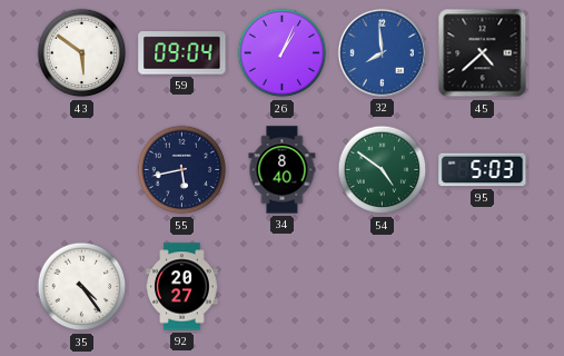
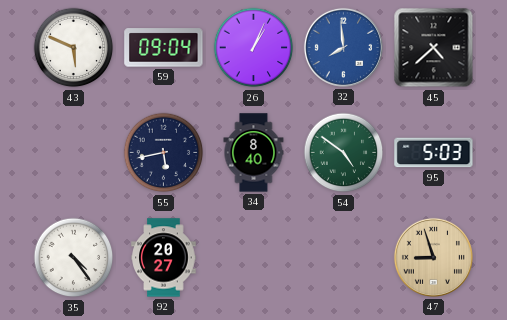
43: 5:51 -> 5:49
47: none -> 8:57
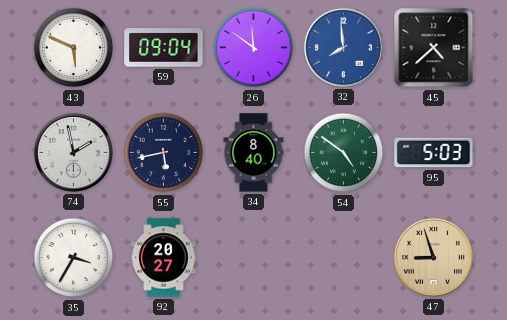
26: 1:04 -> 11:51
74: none -> 1:58
35: 4:24 -> 3:35
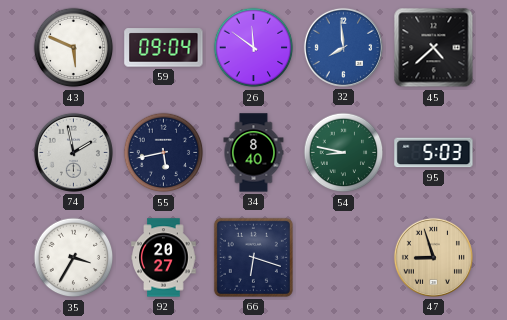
54: 4:51 -> 8:47
66: none -> 6:18
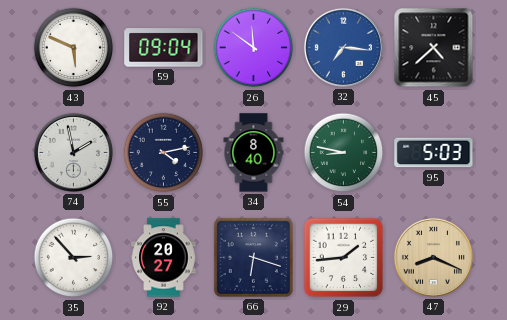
32: 7:59 -> 7:16
55: 5:43 -> 4:13
35: 3:35 -> 2:53
29: none -> 1:44
47: 8:57 -> 8:19
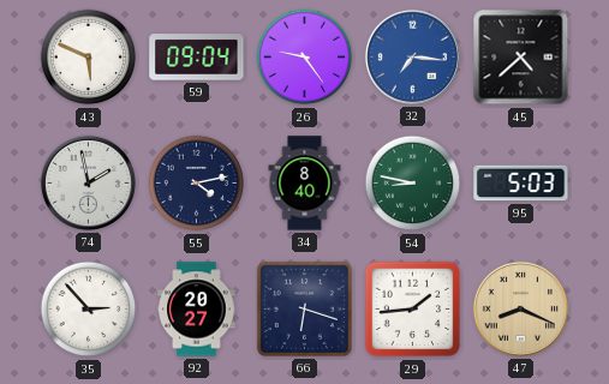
26: 11:51 -> 9:24
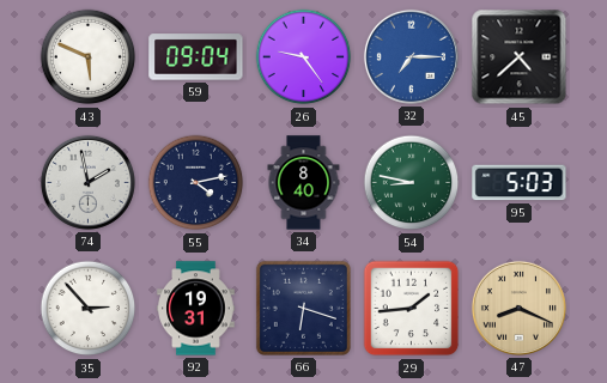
32: 7:16 -> 7:15
92: 20:27 -> 19:31
